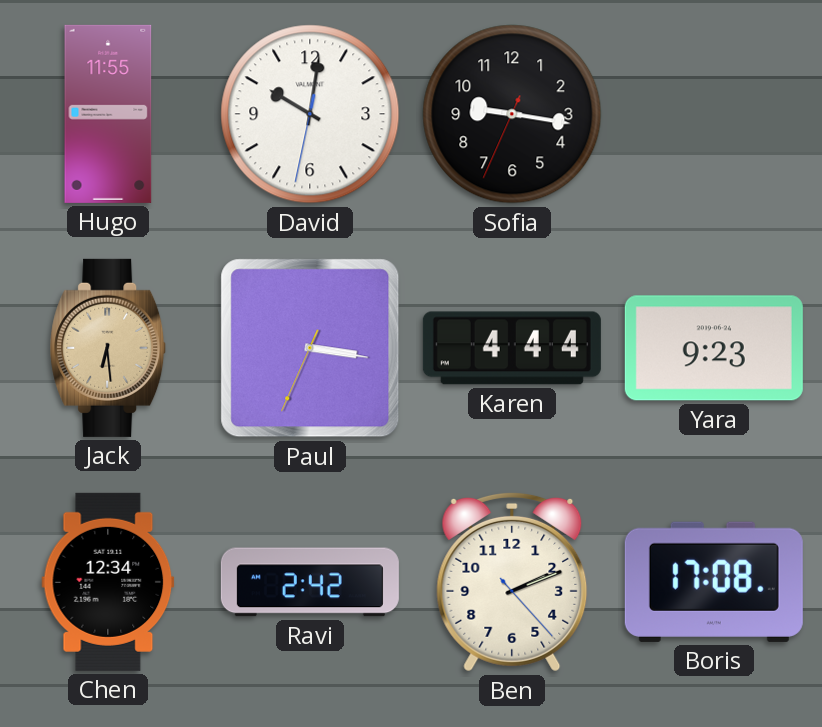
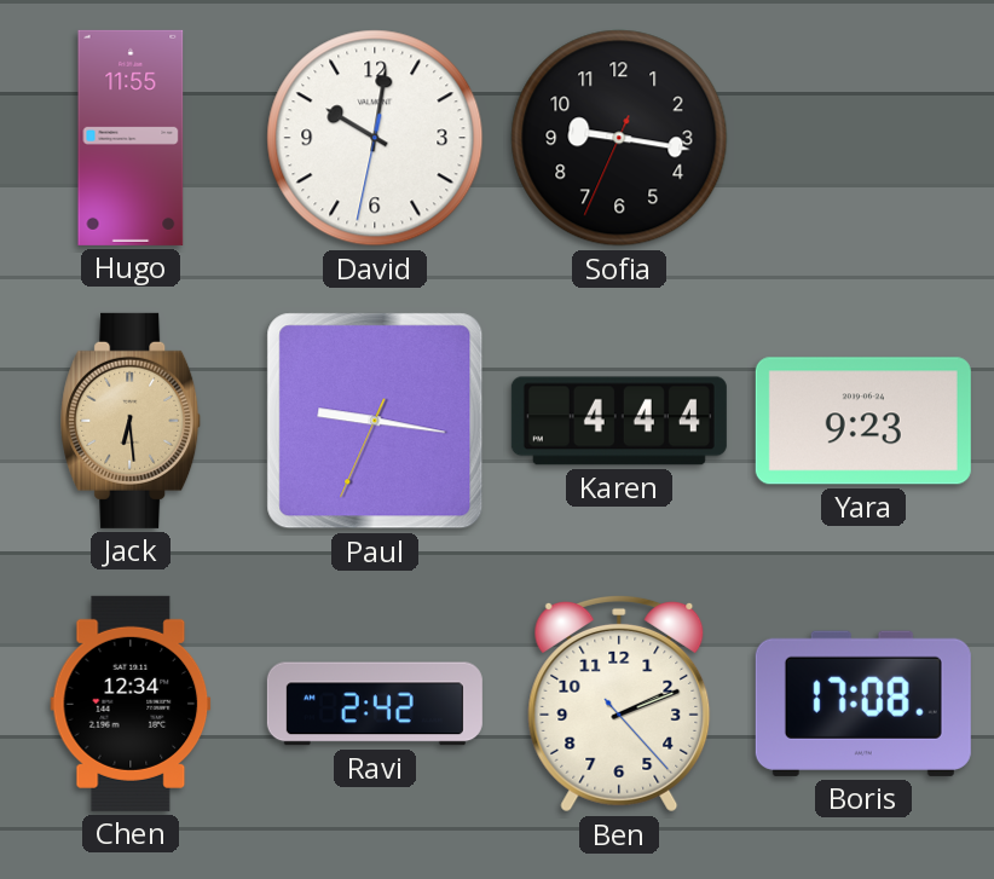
Paul: 3:16 -> 9:16
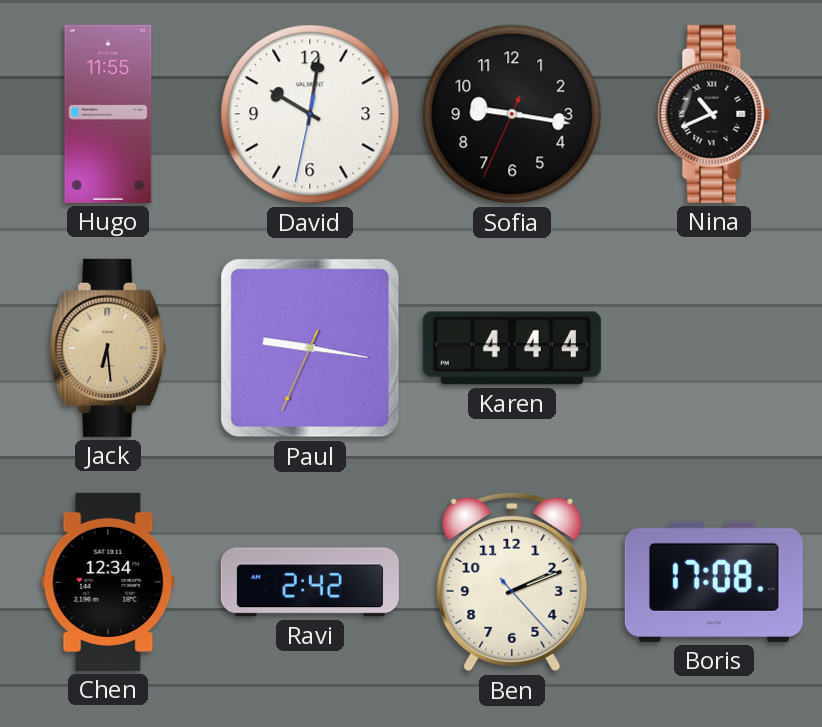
Nina: none -> 10:41
Yara: 9:23 -> none
